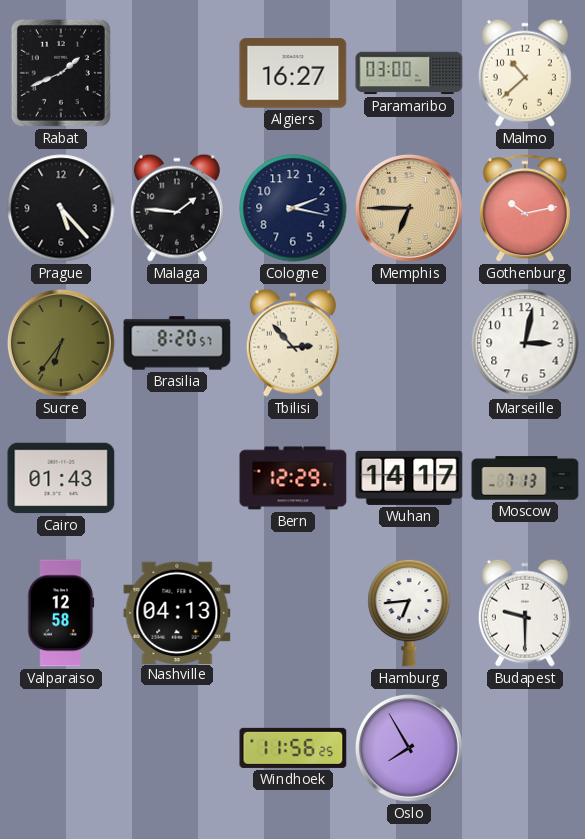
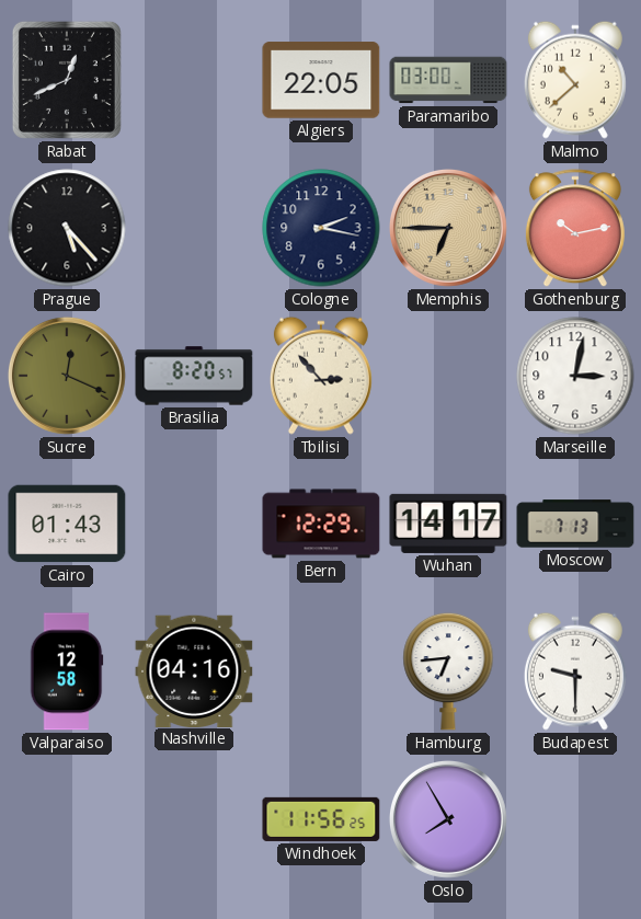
Rabat: 1:41 -> 12:41
Algiers: 16:27 -> 22:05
Malaga: 1:46 -> none
Sucre: 6:36 -> 12:19
Nashville: 04:13 -> 04:16
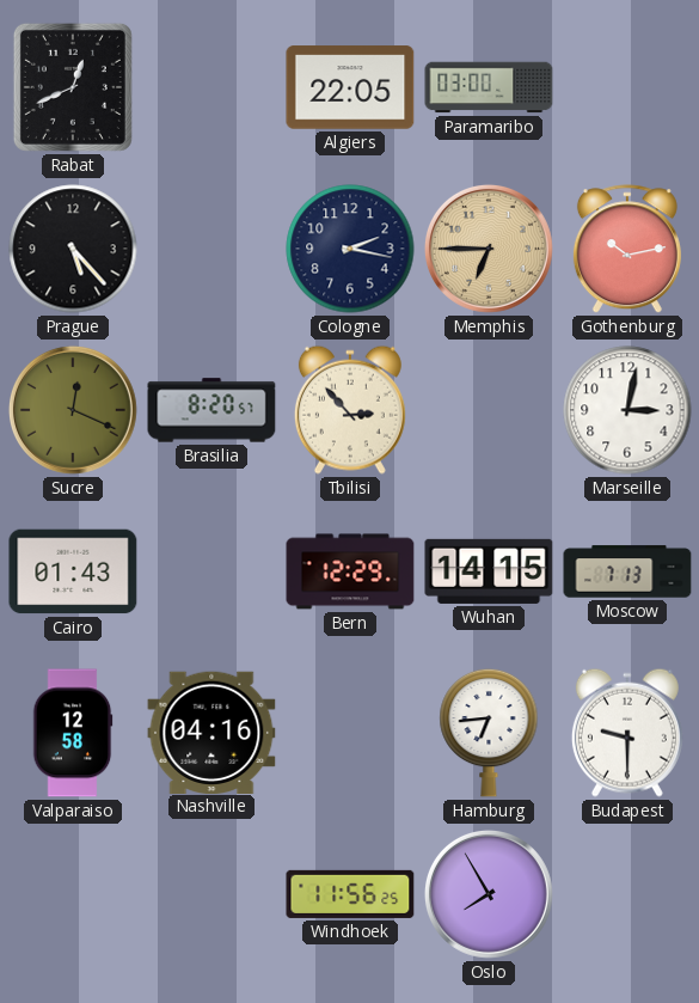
Malmo: 10:38 -> none
Wuhan: 14:17 -> 14:15
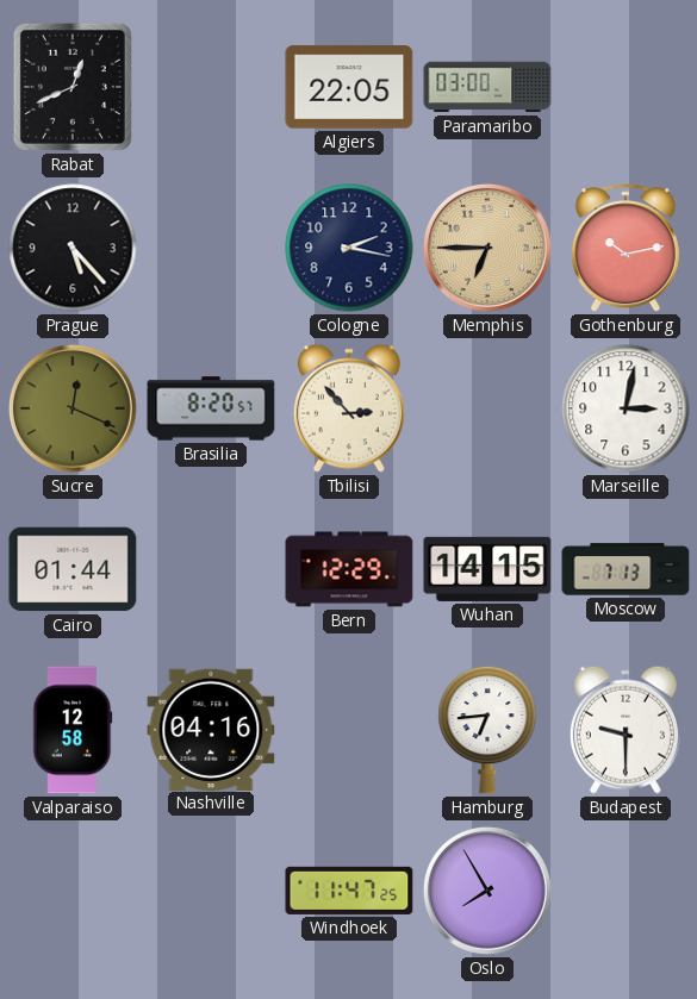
Cairo: 01:43 -> 01:44
Windhoek: 11:56 -> 11:47
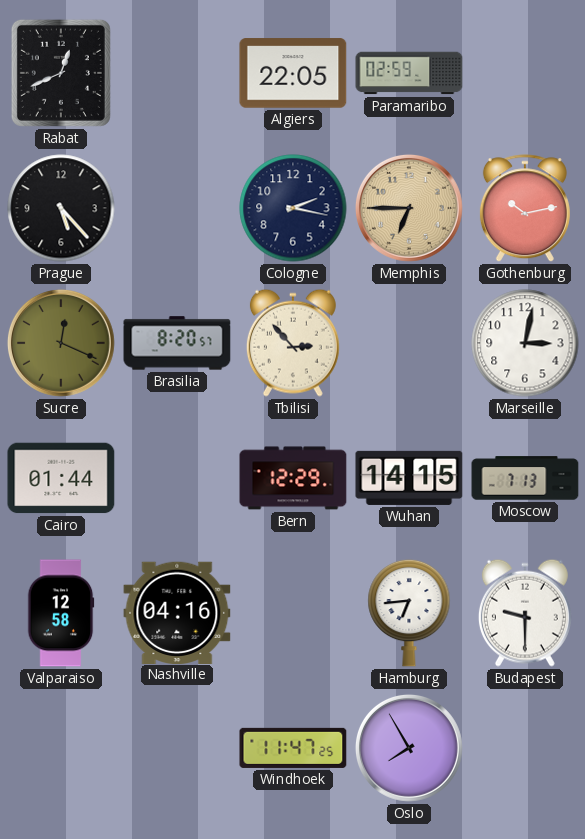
Paramaribo: 03:00 -> 02:59
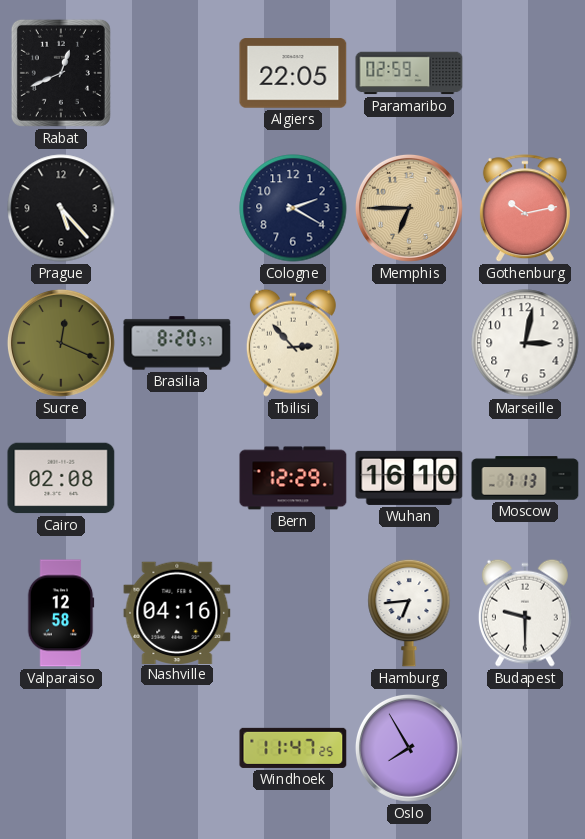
Cologne: 2:17 -> 2:20
Cairo: 01:44 -> 02:08
Wuhan: 14:15 -> 16:10
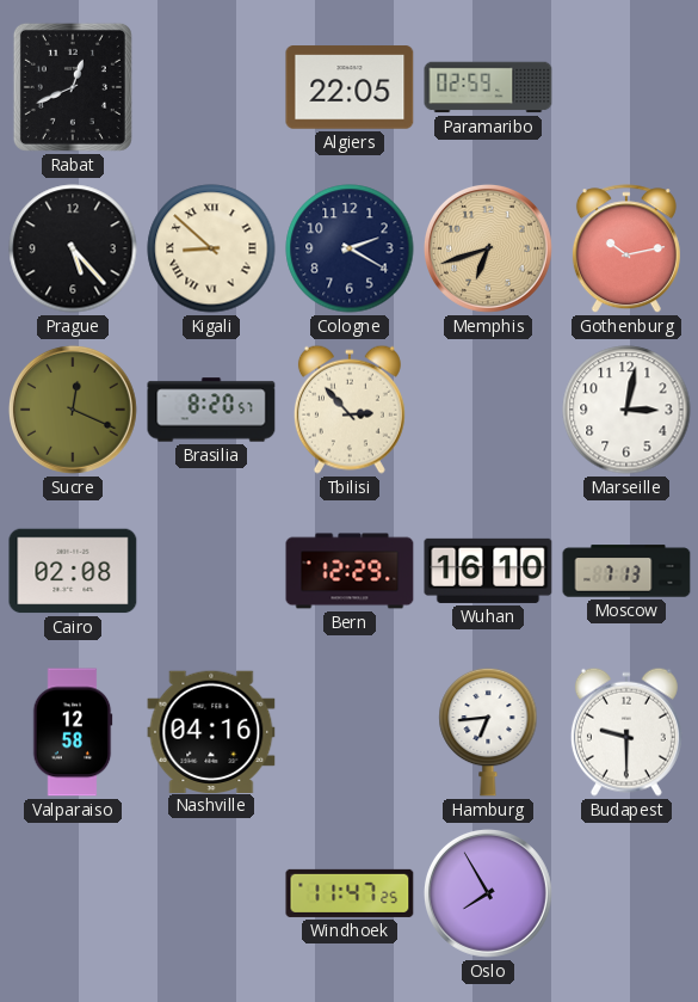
Kigali: none -> 8:52
Memphis: 6:45 -> 6:42
